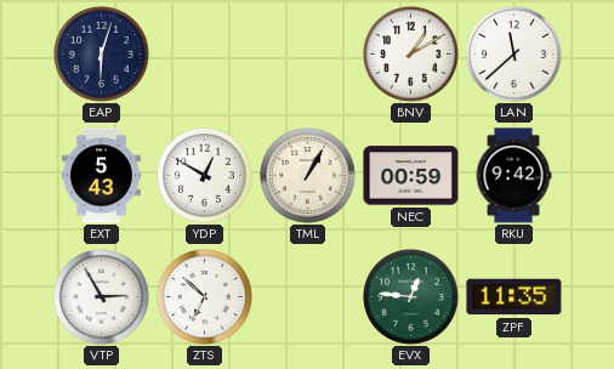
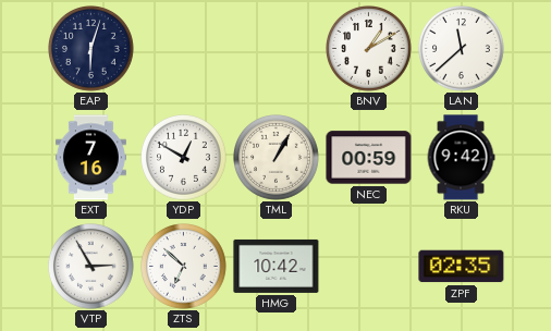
EXT: 5:43 -> 7:16
HMG: none -> 10:42
EVX: 12:46 -> none
ZPF: 11:35 -> 02:35
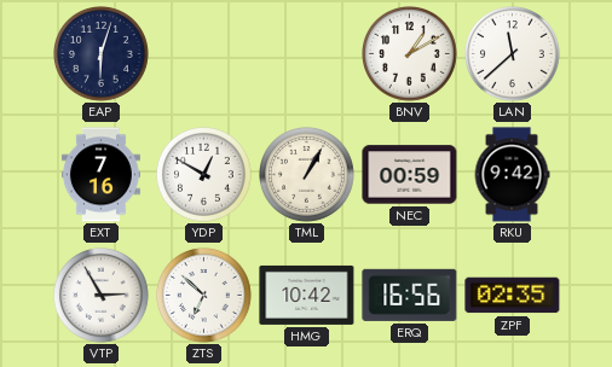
ERQ: none -> 16:56
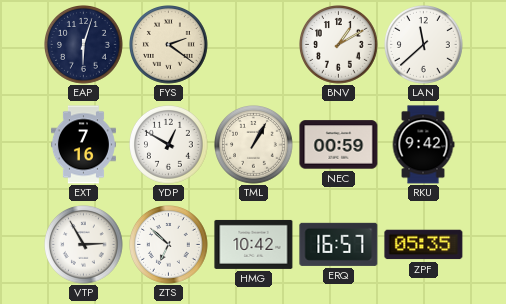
FYS: none -> 2:21
ERQ: 16:56 -> 16:57
ZPF: 02:35 -> 05:35
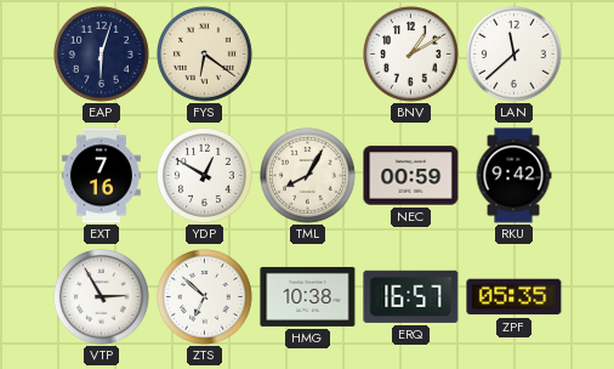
FYS: 2:21 -> 6:21
TML: 1:05 -> 8:05
HMG: 10:42 -> 10:38
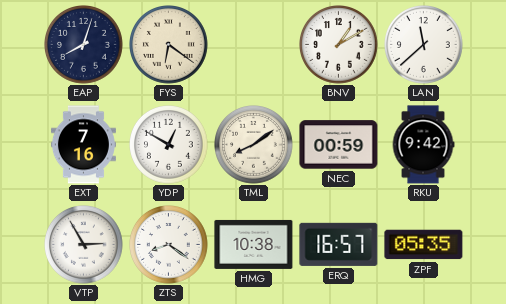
EAP: 6:03 -> 8:03
TML: 8:05 -> 8:09
ZTS: 6:52 -> 8:21
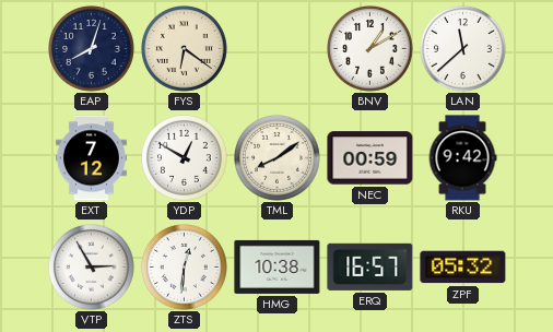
EXT: 7:16 -> 7:12
ZTS: 8:21 -> 12:31
ZPF: 05:35 -> 05:32
